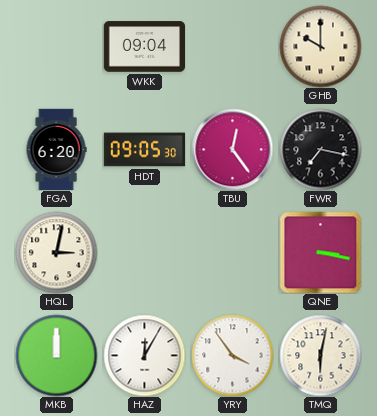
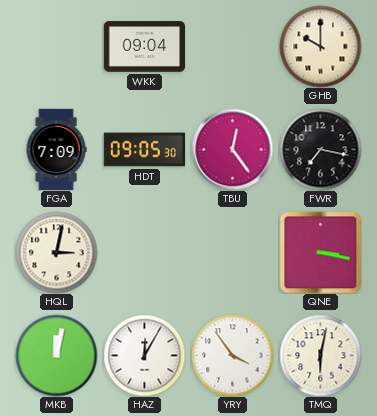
FGA: 6:20 -> 7:09
MKB: 12:00 -> 12:02
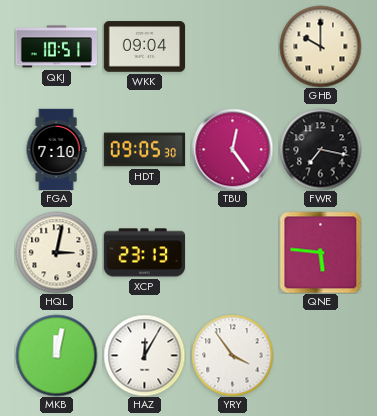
QKJ: none -> 10:51
FGA: 7:09 -> 7:10
XCP: none -> 23:13
QNE: 3:17 -> 5:46
TMQ: 6:02 -> none
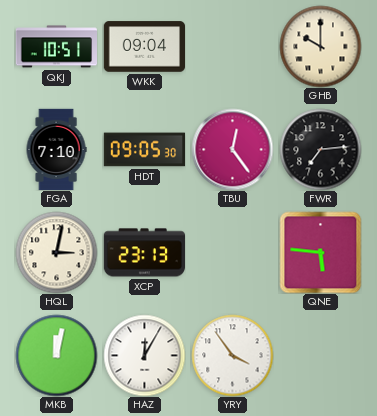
FWR: 7:17 -> 7:14
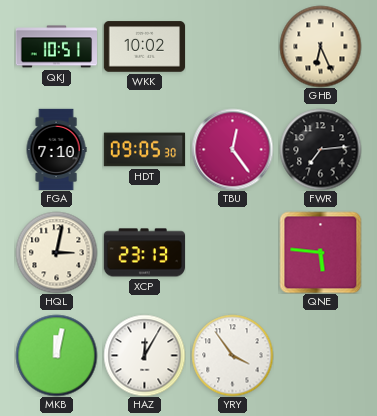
WKK: 09:04 -> 10:02
GHB: 10:00 -> 6:26
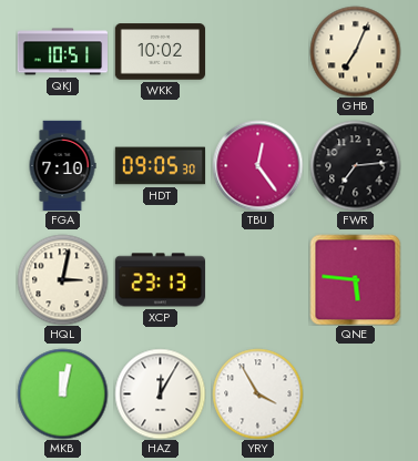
GHB: 6:26 -> 7:04
YRY: 3:54 -> 3:55
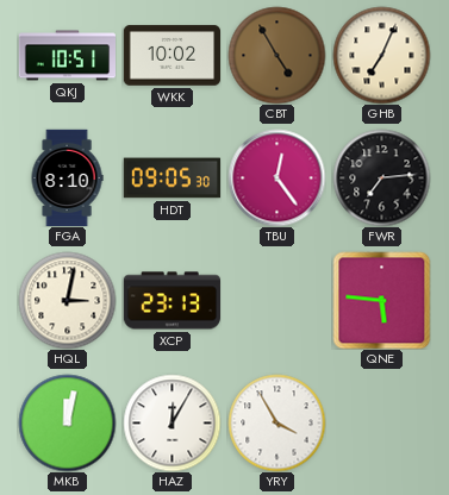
CBT: none -> 4:55
FGA: 7:10 -> 8:10
